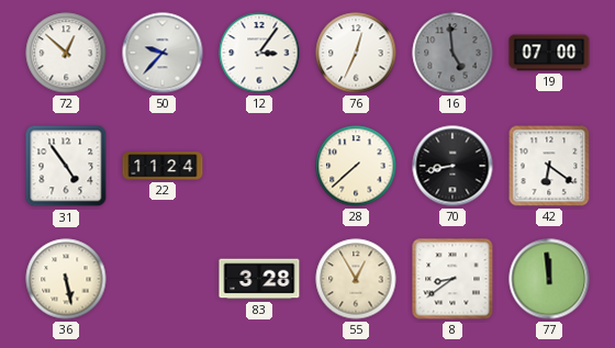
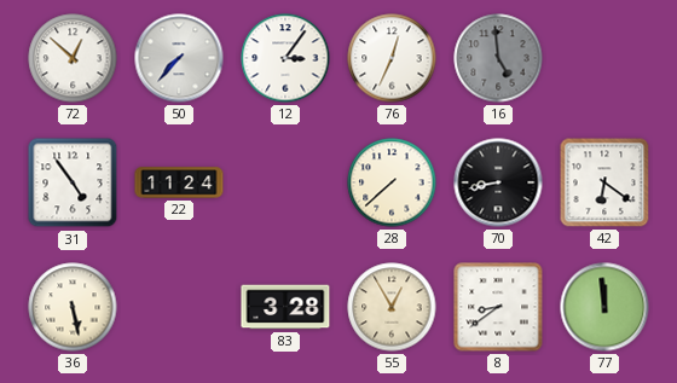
50: 9:37 -> 7:37
19: 07:00 -> none
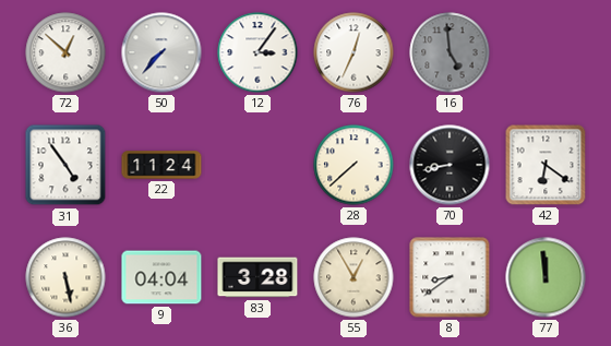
9: none -> 04:04
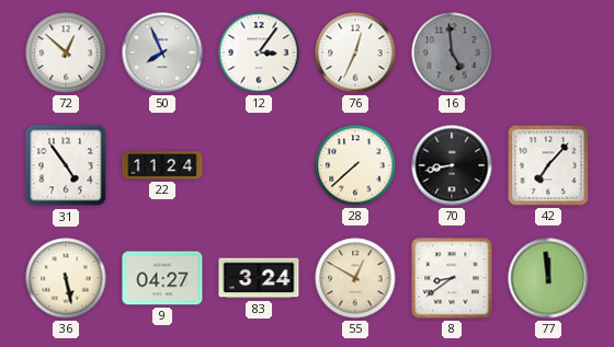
50: 7:37 -> 7:56
42: 6:21 -> 7:07
9: 04:04 -> 04:27
83: 3:28 -> 3:24
55: 12:55 -> 12:50
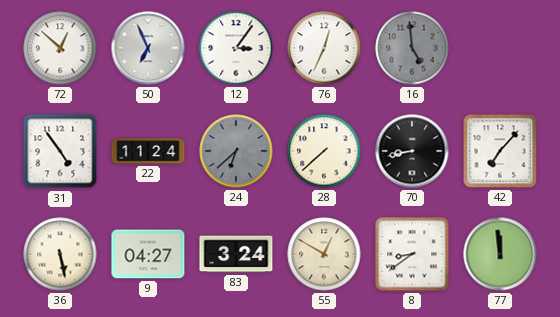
50: 7:56 -> 6:56
24: none -> 6:38
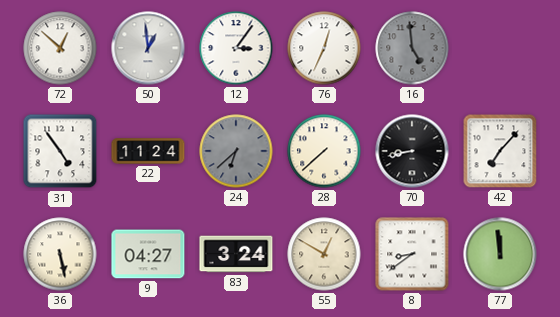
50: 6:56 -> 12:59
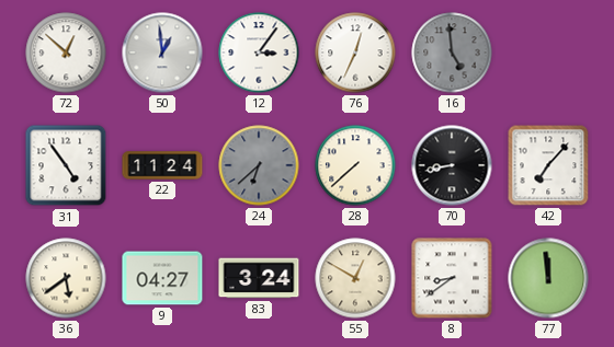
36: 5:28 -> 5:39
